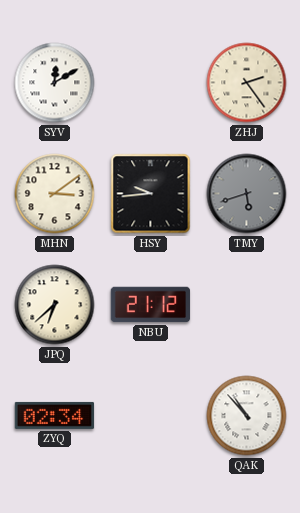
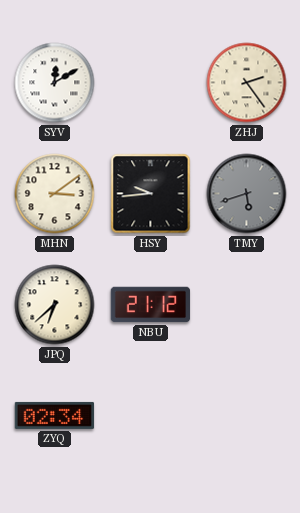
QAK: 10:53 -> none
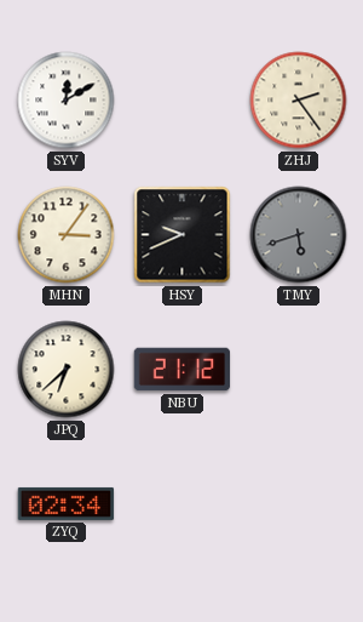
MHN: 3:09 -> 3:06
HSY: 9:44 -> 9:41
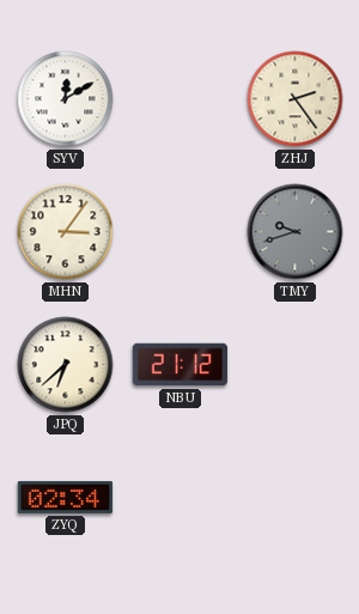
HSY: 9:41 -> none
TMY: 5:42 -> 9:42
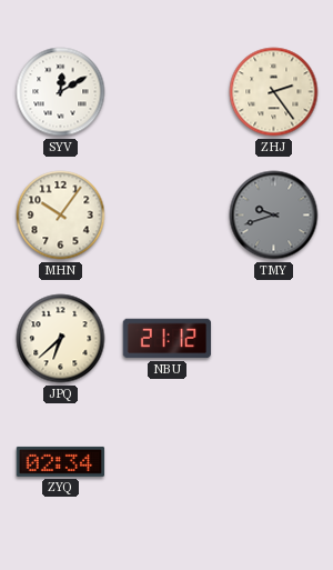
MHN: 3:06 -> 10:06
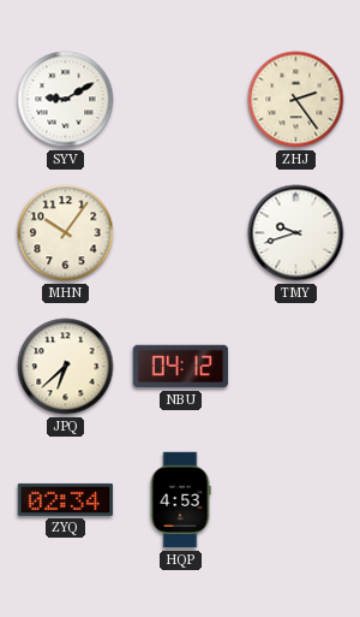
SYV: 12:10 -> 9:10
TMY dial: grey -> white
NBU: 21:12 -> 04:12
HQP: none -> 4:53
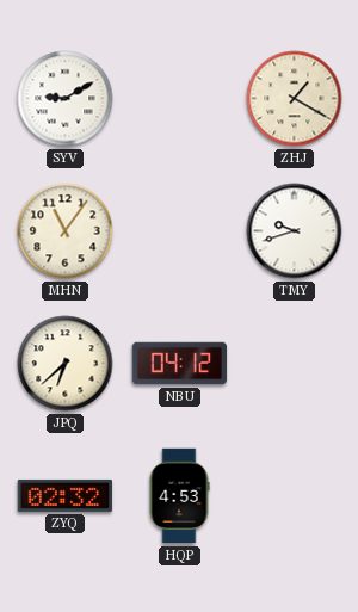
ZHJ: 2:24 -> 1:20
MHN: 10:06 -> 11:06
ZYQ: 02:34 -> 02:32
